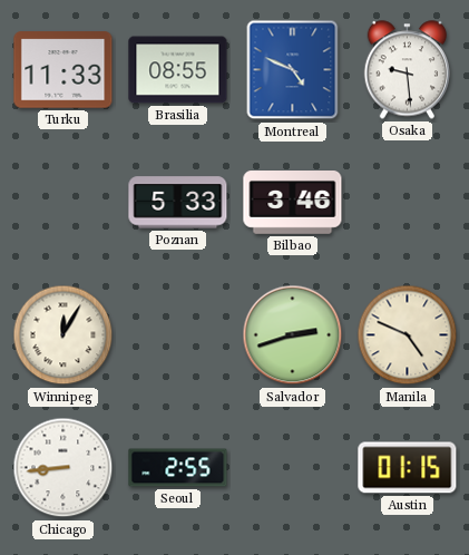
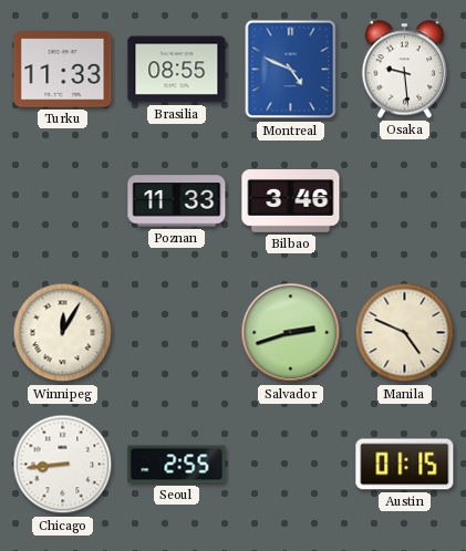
Poznan: 5:33 -> 11:33
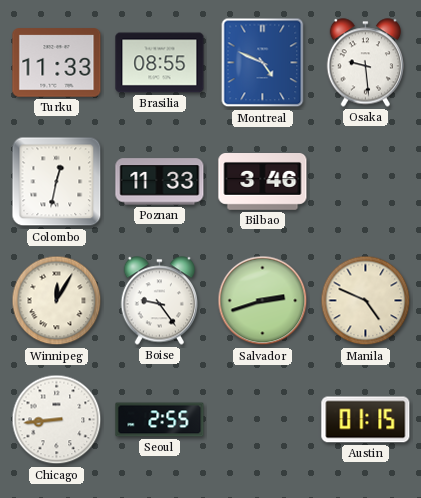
Colombo: none -> 12:32
Boise: none -> 9:24
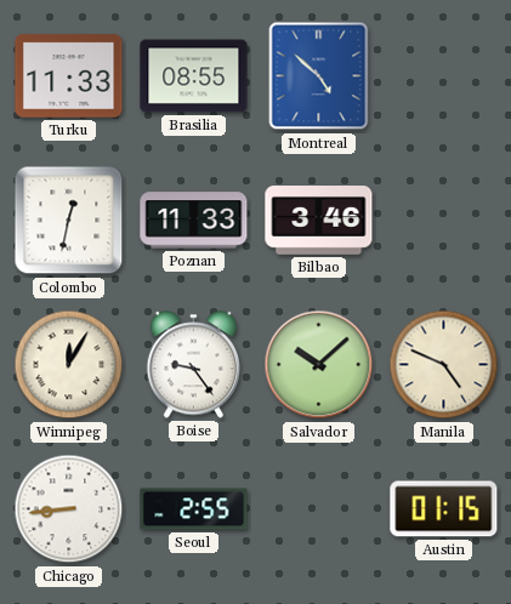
Montreal: 4:49 -> 4:52
Osaka: 9:29 -> none
Salvador: 2:42 -> 10:08
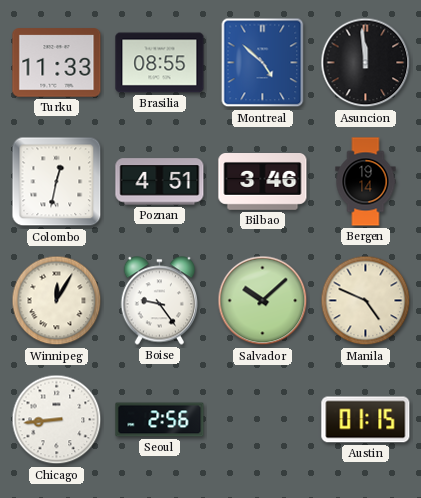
Asuncion: none -> 11:59
Poznan: 11:33 -> 4:51
Bergen: none -> 19:14
Seoul: 2:55 -> 2:56
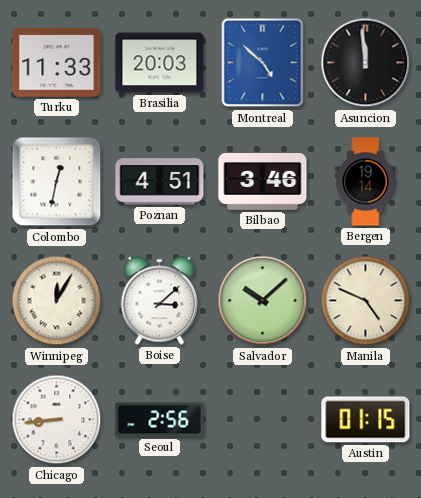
Brasilia: 08:55 -> 20:03
Boise: 9:24 -> 3:08
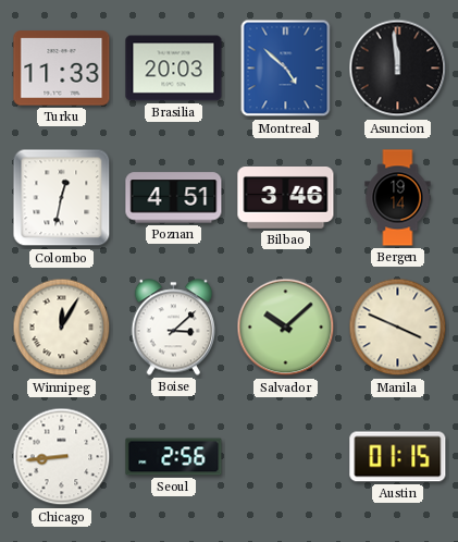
Manila: 4:49 -> 3:49
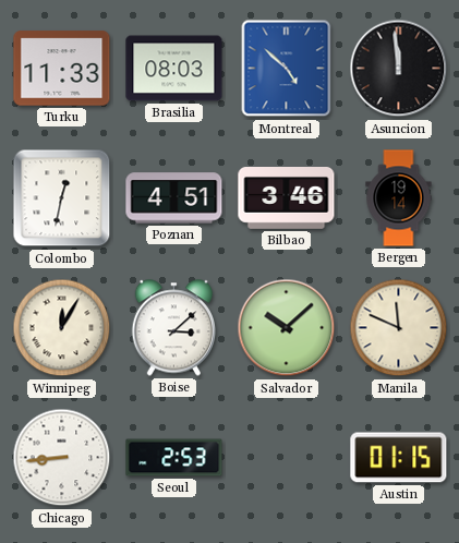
Brasilia: 20:03 -> 08:03
Manila: 3:49 -> 11:49
Seoul: 2:56 -> 2:53
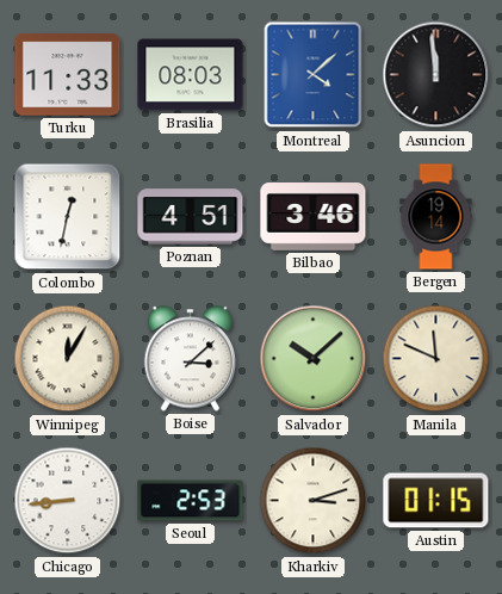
Montreal: 4:52 -> 4:08
Kharkiv: none -> 3:12
